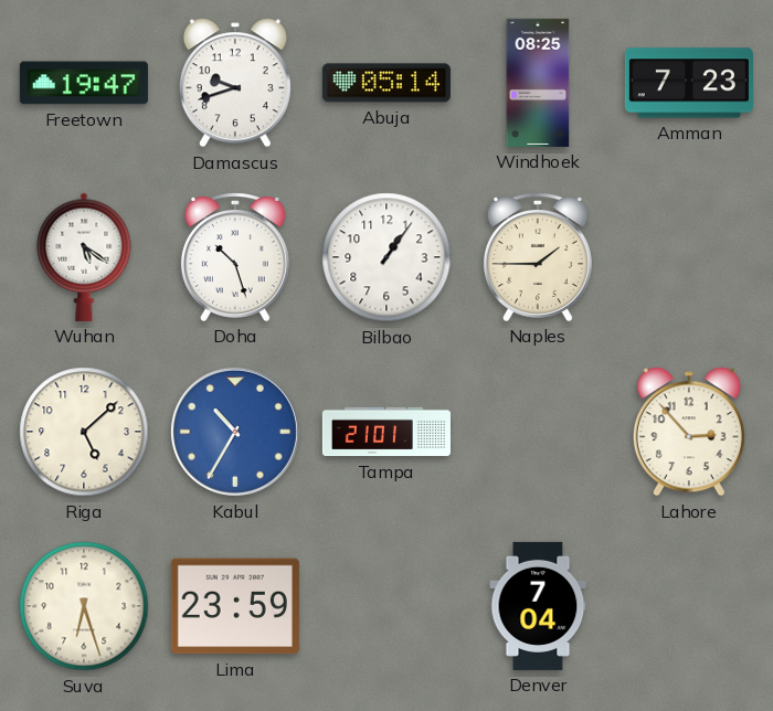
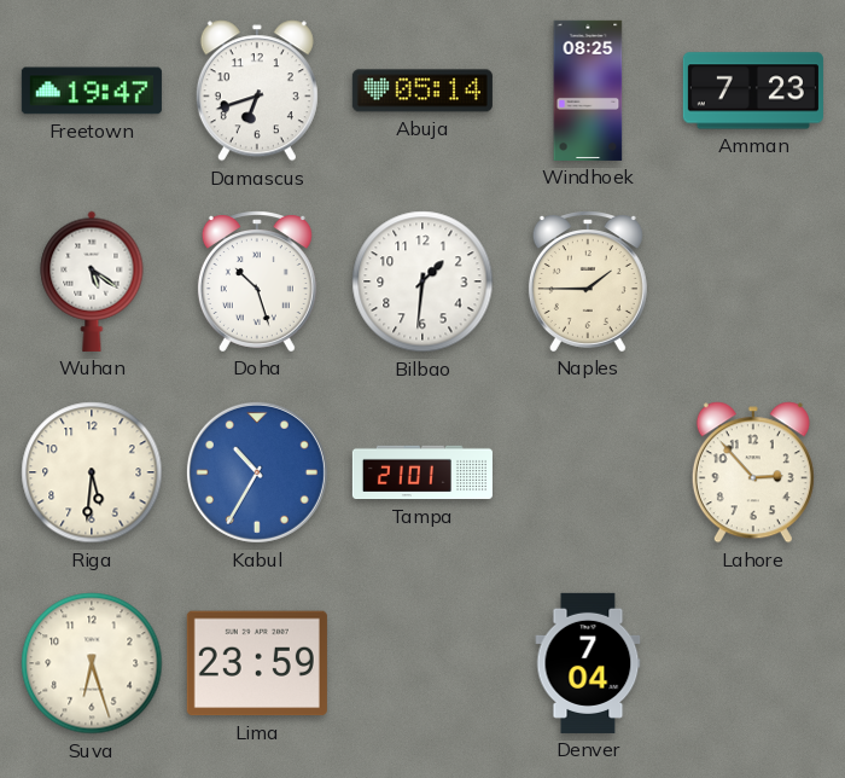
Damascus: 9:42 -> 6:42
Bilbao: 1:06 -> 1:31
Riga: 5:08 -> 5:31
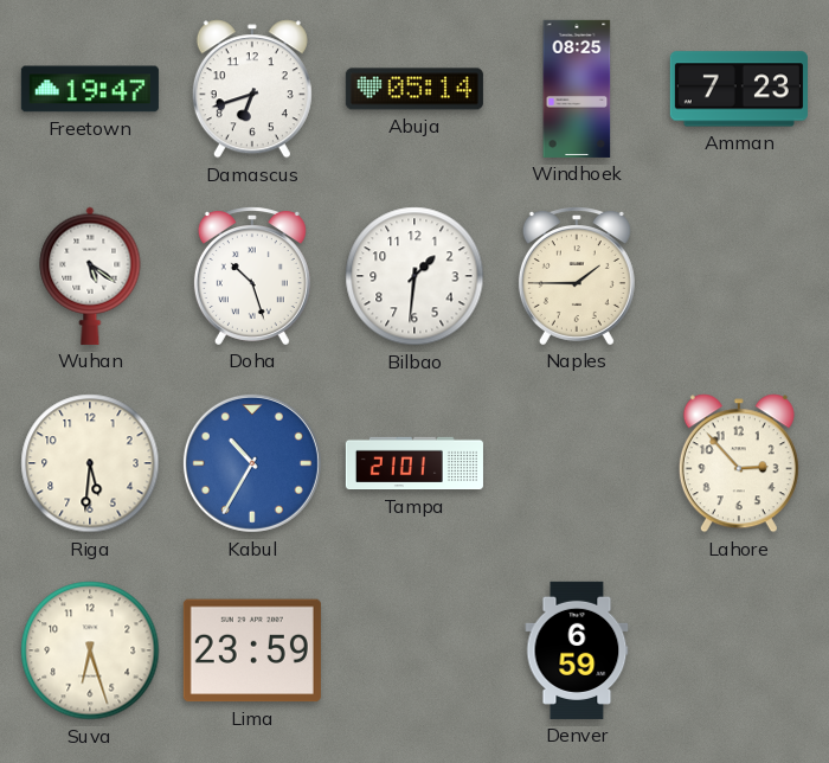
Denver: 7:04 -> 6:59
